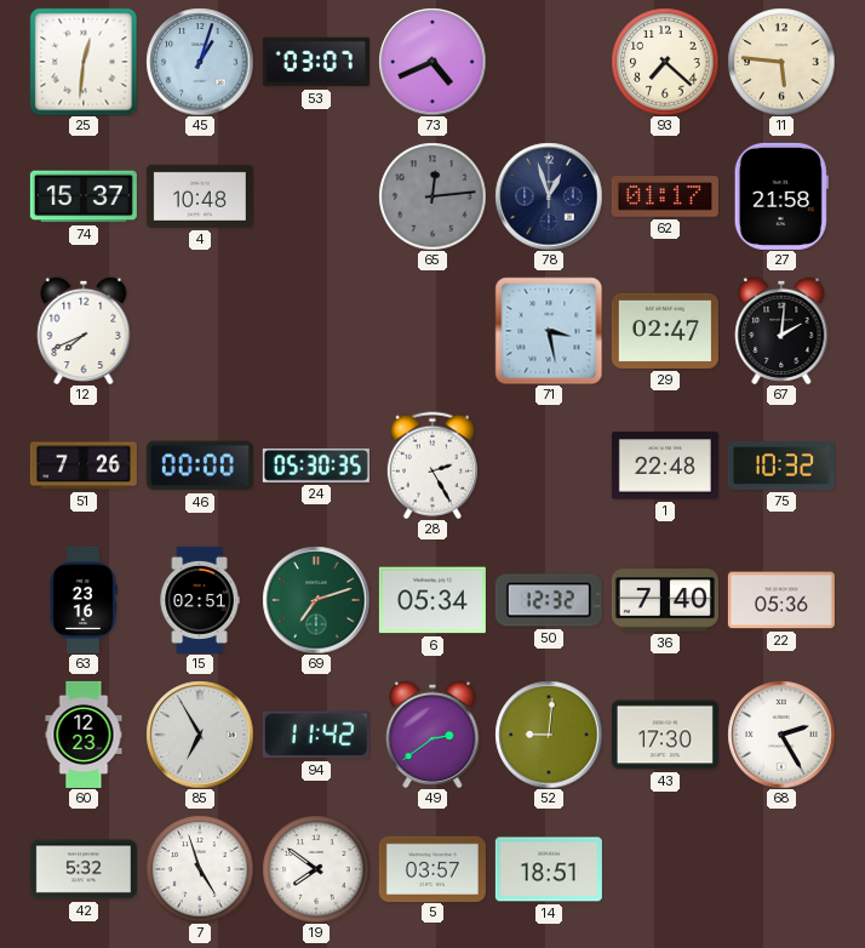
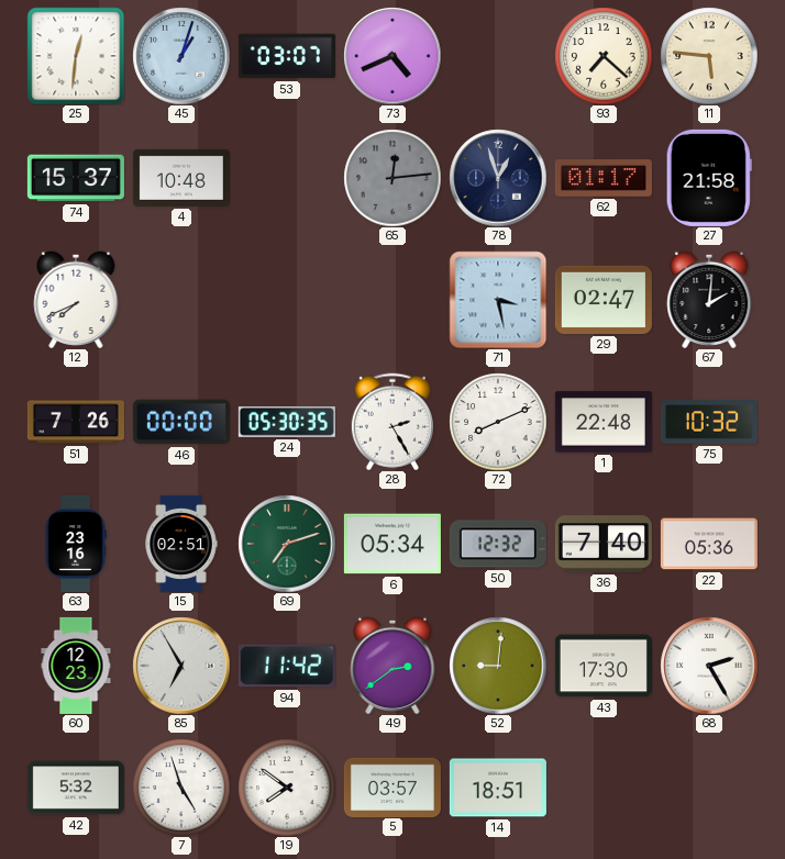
72: none -> 8:11
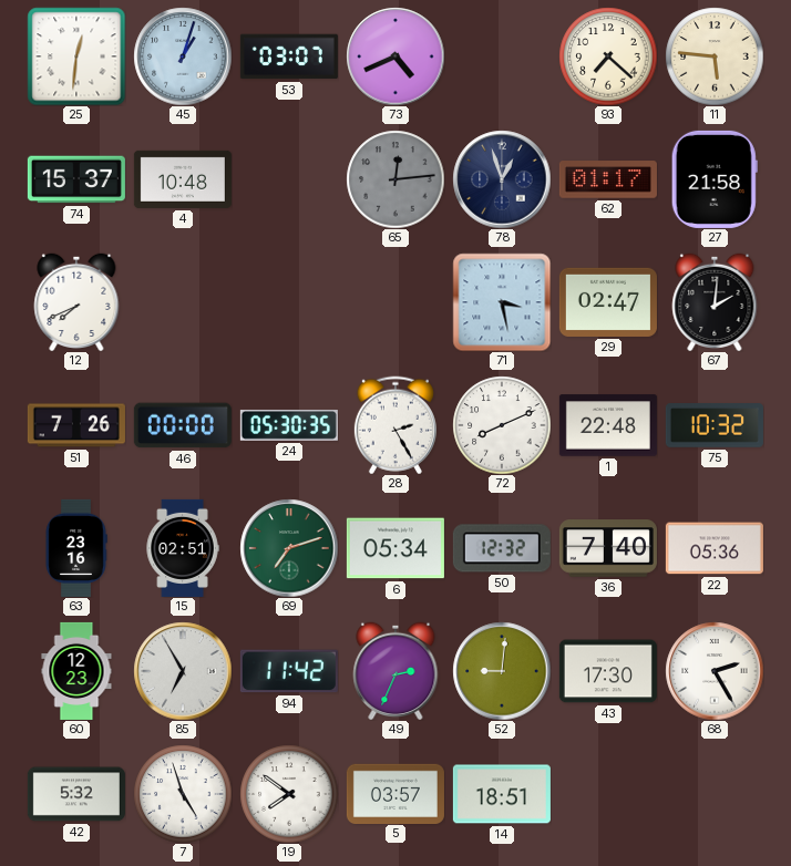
49: 2:39 -> 2:34
